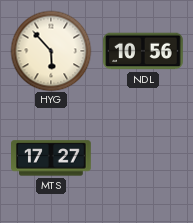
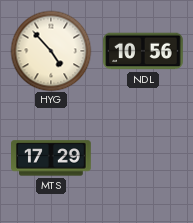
HYG: 5:53 -> 4:53
MTS: 17:27 -> 17:29
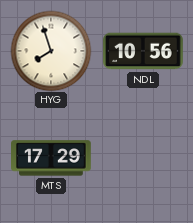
HYG: 4:53 -> 7:57
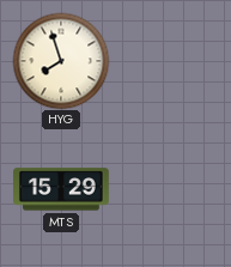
NDL: 10:56 -> none
MTS: 17:29 -> 15:29
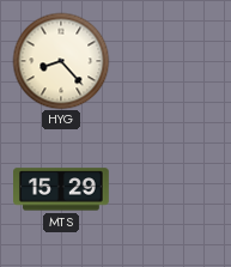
HYG: 7:57 -> 8:23
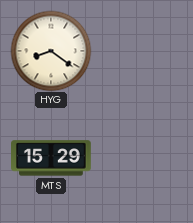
HYG: 8:23 -> 8:21
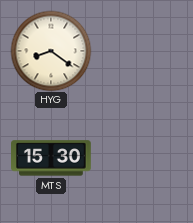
MTS: 15:29 -> 15:30
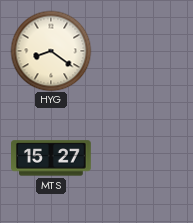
MTS: 15:30 -> 15:27
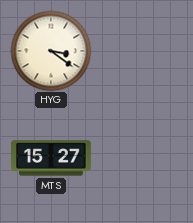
HYG: 8:21 -> 3:21
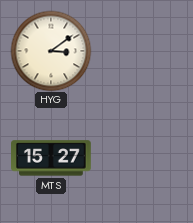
HYG: 3:21 -> 3:09
